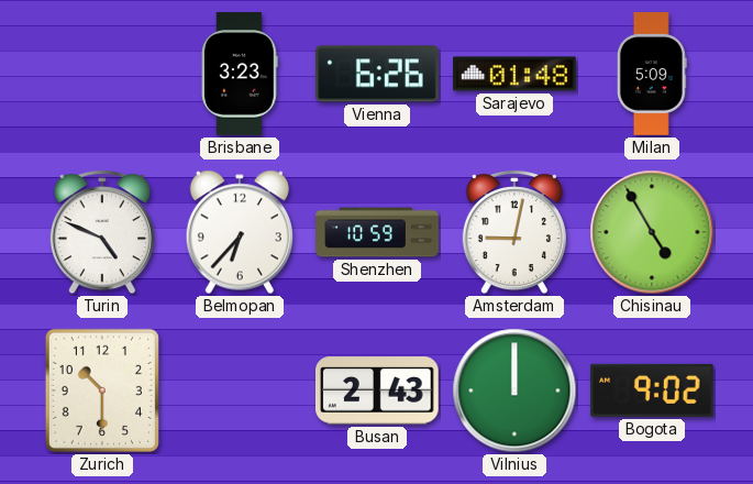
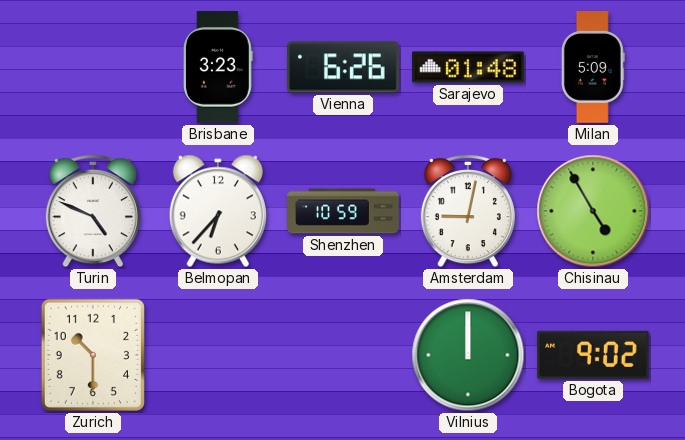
Busan: 2:43 -> none
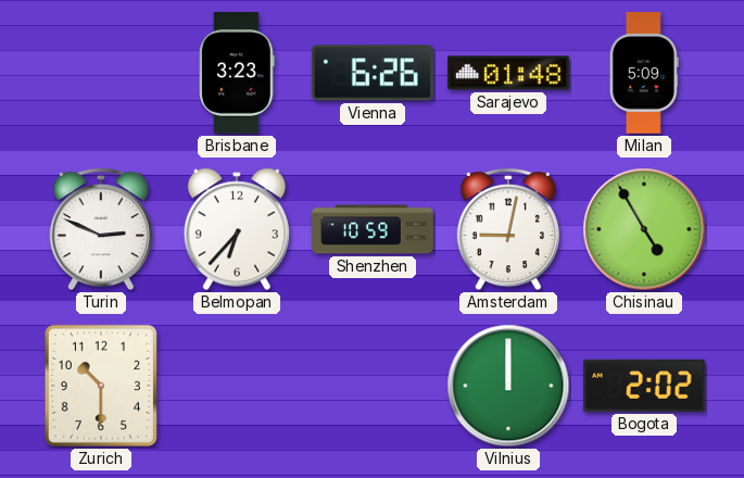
Turin: 4:49 -> 2:49
Bogota: 9:02 -> 2:02
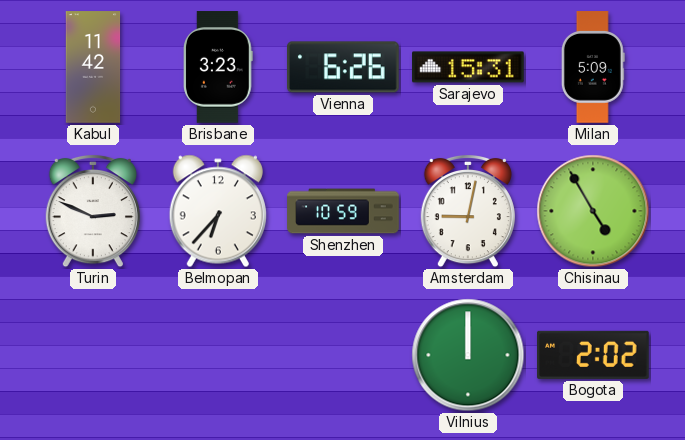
Kabul: none -> 11:42
Sarajevo: 01:48 -> 15:31
Zurich: 10:30 -> none
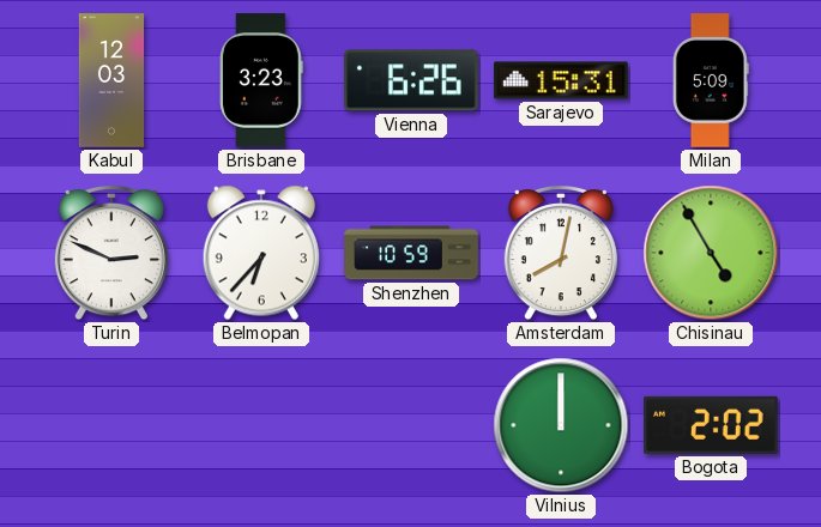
Kabul: 11:42 -> 12:03
Amsterdam: 9:02 -> 8:02
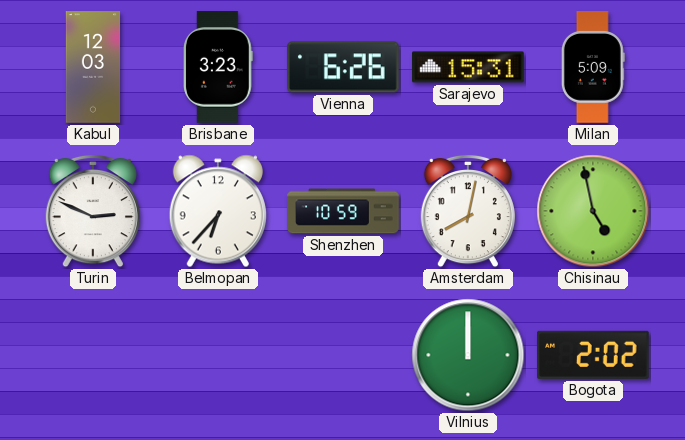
Chisinau: 4:55 -> 4:58
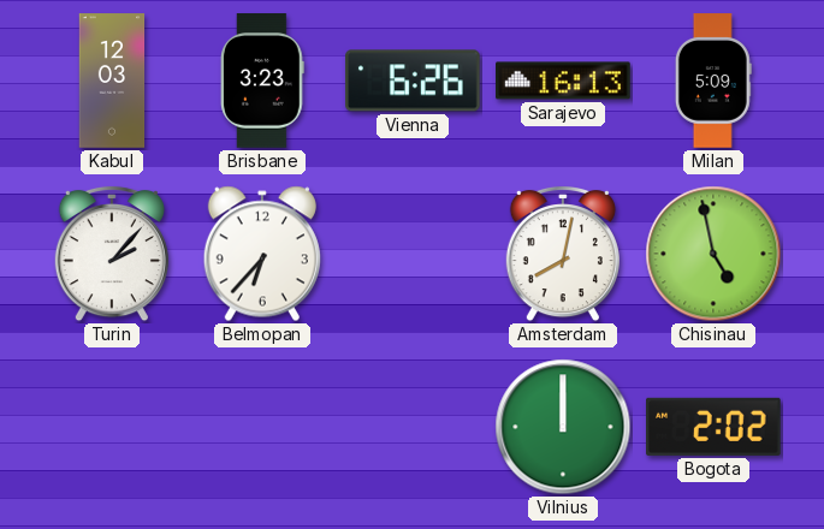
Sarajevo: 15:31 -> 16:13
Turin: 2:49 -> 2:07
Shenzhen: 10:59 -> none
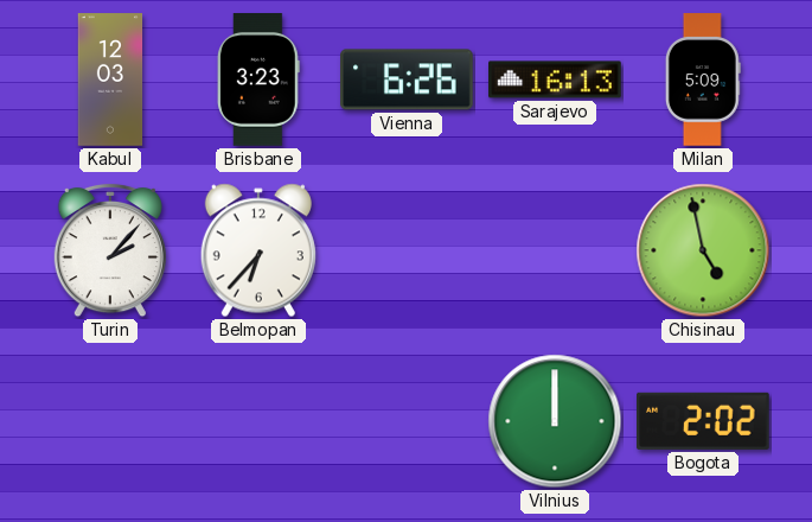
Amsterdam: 8:02 -> none
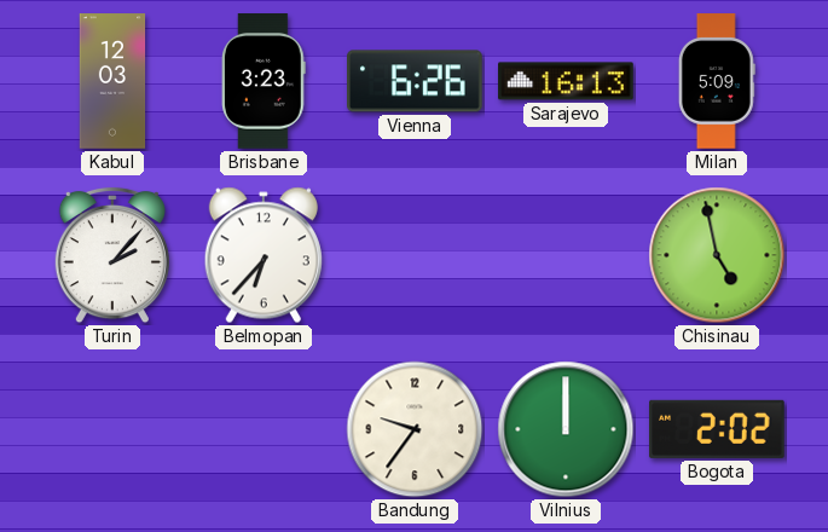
Bandung: none -> 9:36
